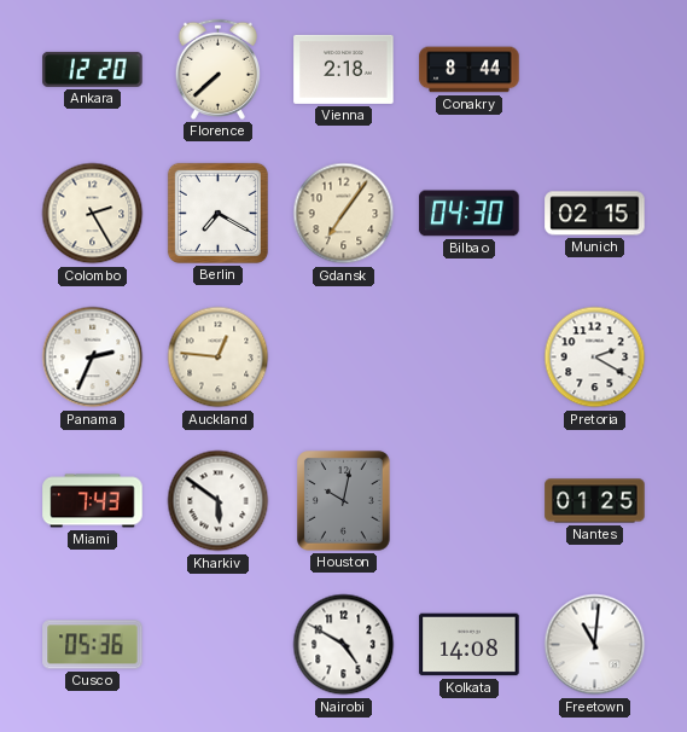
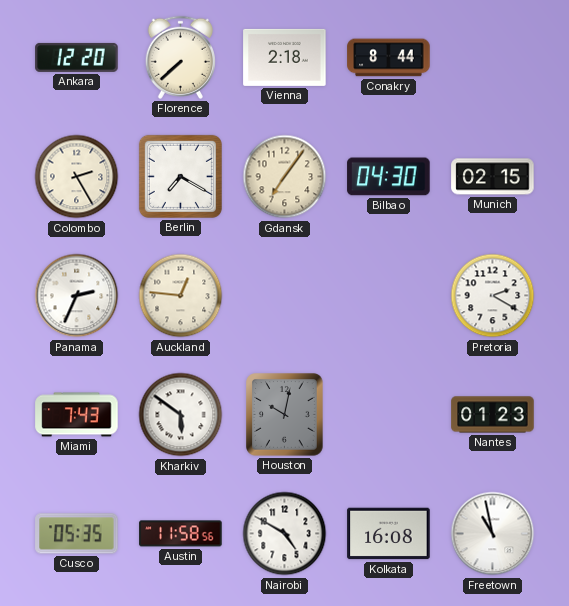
Nantes: 01:25 -> 01:23
Cusco: 05:36 -> 05:35
Austin: none -> 11:58
Kolkata: 14:08 -> 16:08
Freetown: 11:01 -> 10:58
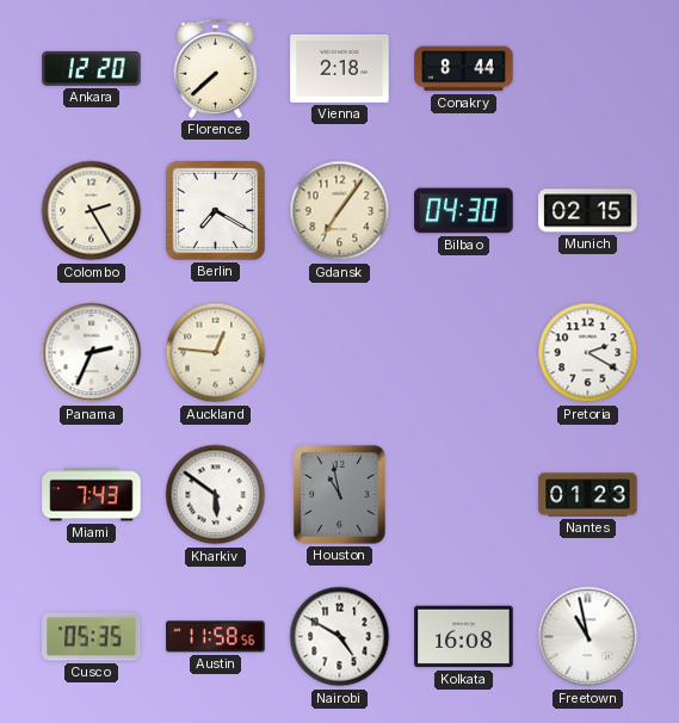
Houston: 10:02 -> 10:58
